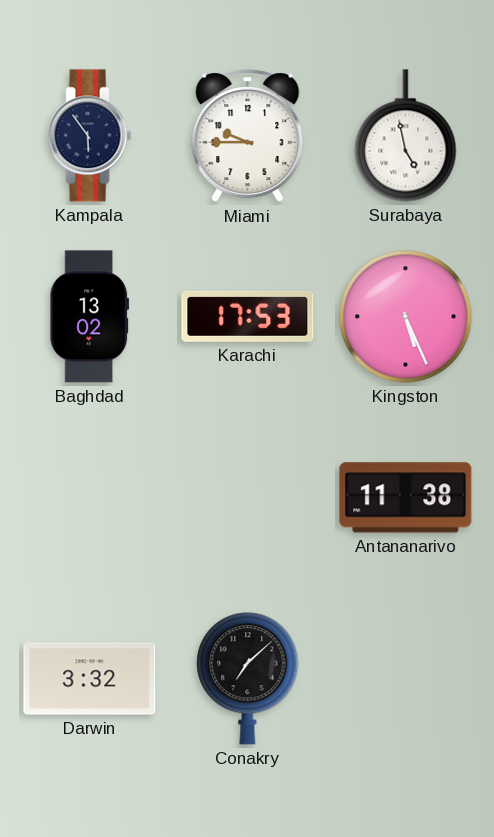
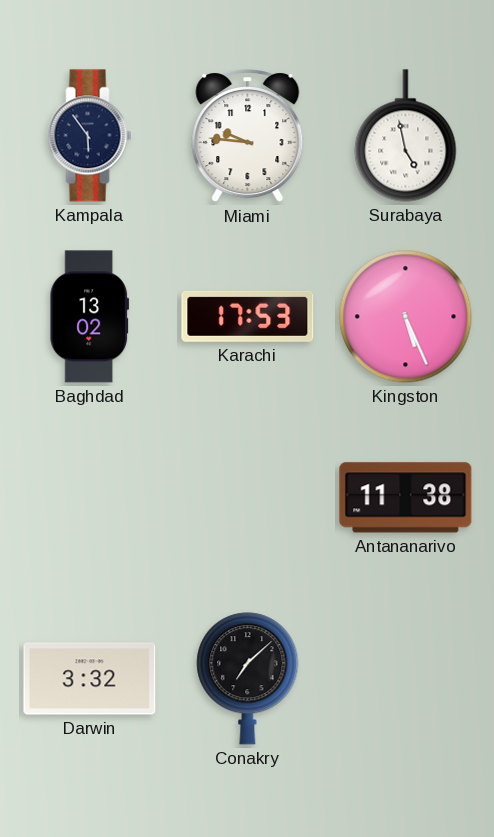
Miami: 9:45 -> 9:46
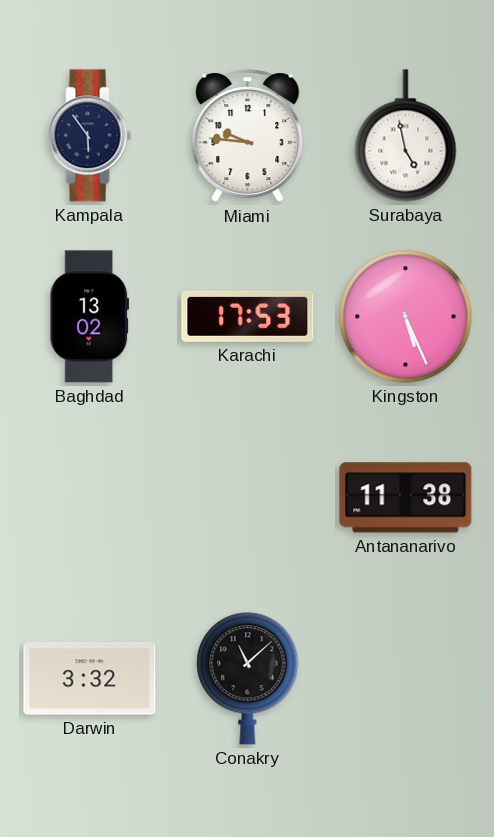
Conakry: 7:08 -> 11:08
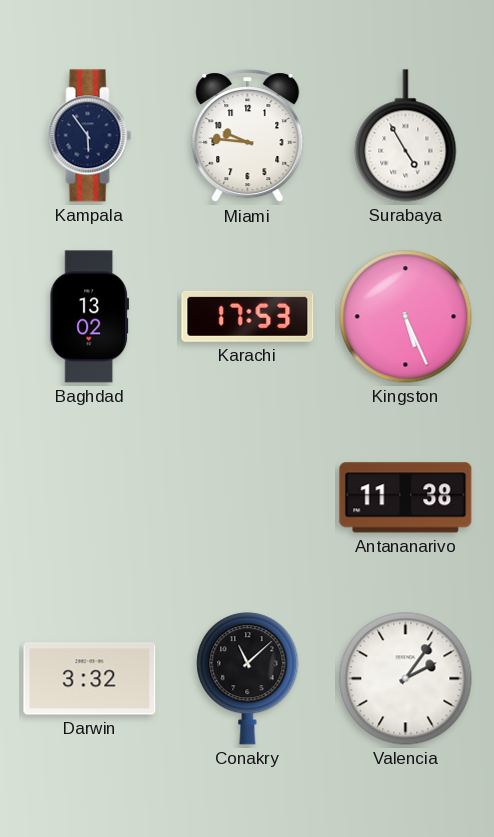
Surabaya: 4:58 -> 4:55
Valencia: none -> 2:06
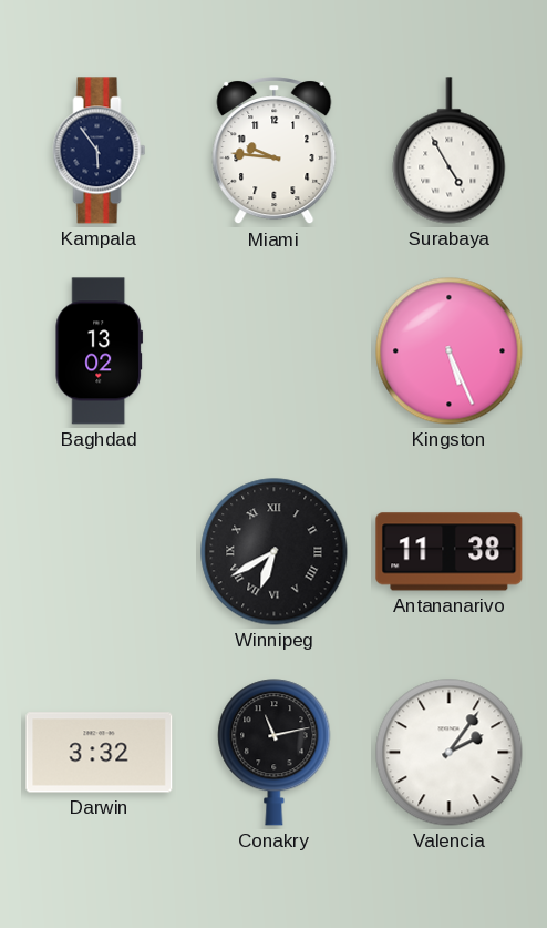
Karachi: 17:53 -> none
Winnipeg: none -> 6:40
Conakry: 11:08 -> 11:13
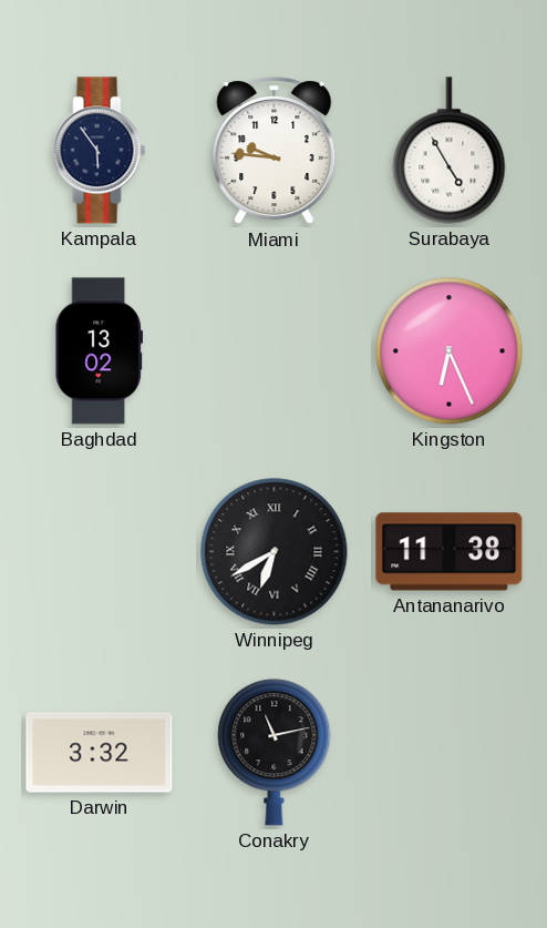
Kingston: 5:26 -> 6:26
Valencia: 2:06 -> none
